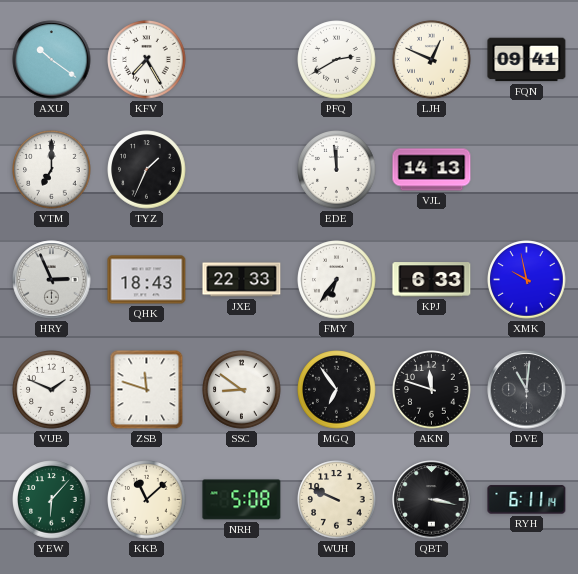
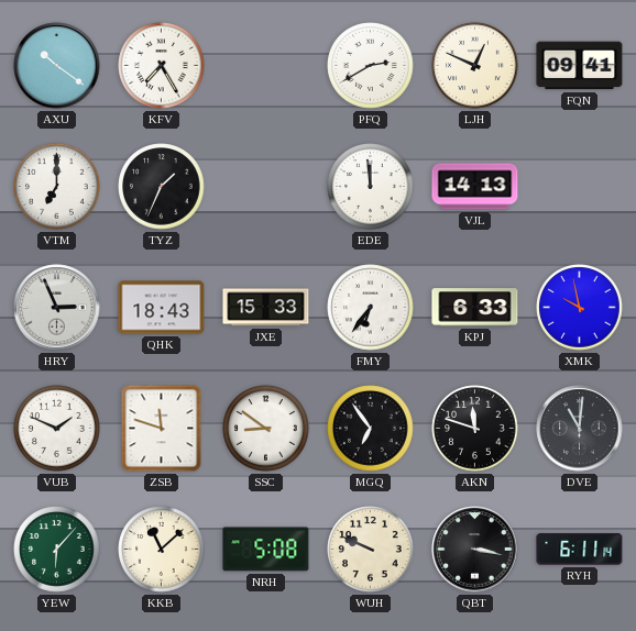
JXE: 22:33 -> 15:33
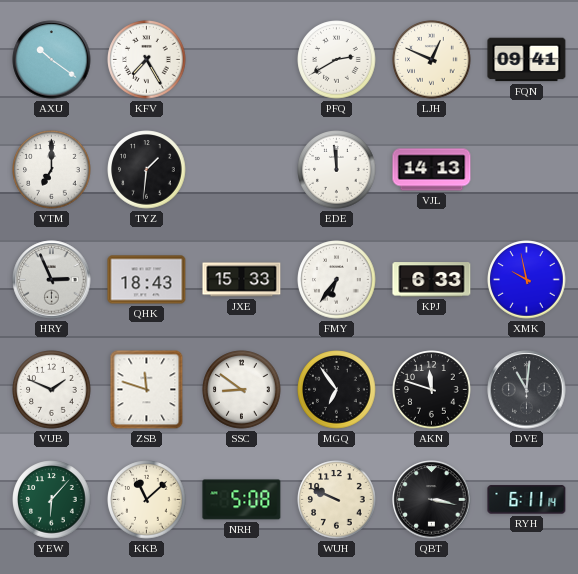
TYZ: 1:34 -> 1:31
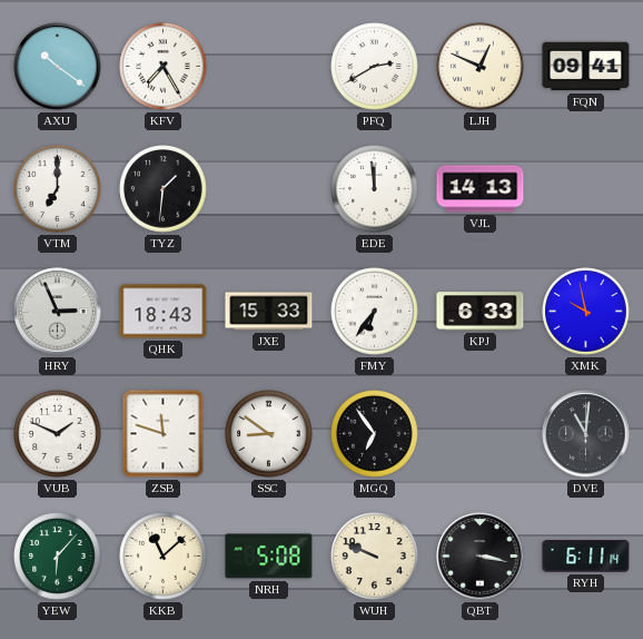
AKN: 11:48 -> none
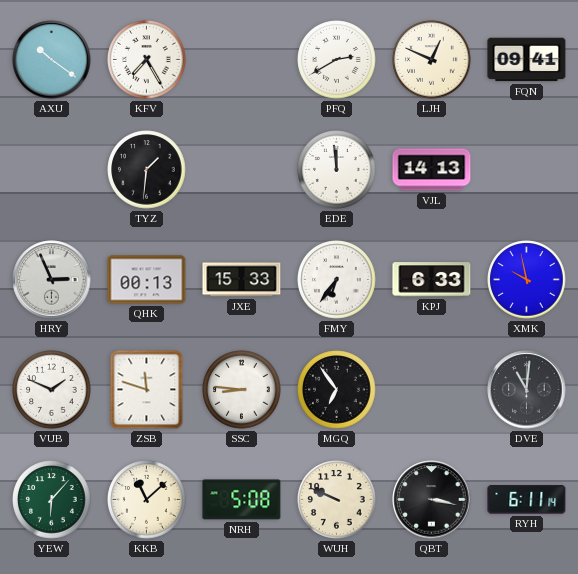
VTM: 7:00 -> none
QHK: 18:43 -> 00:13
SSC: 8:51 -> 8:46
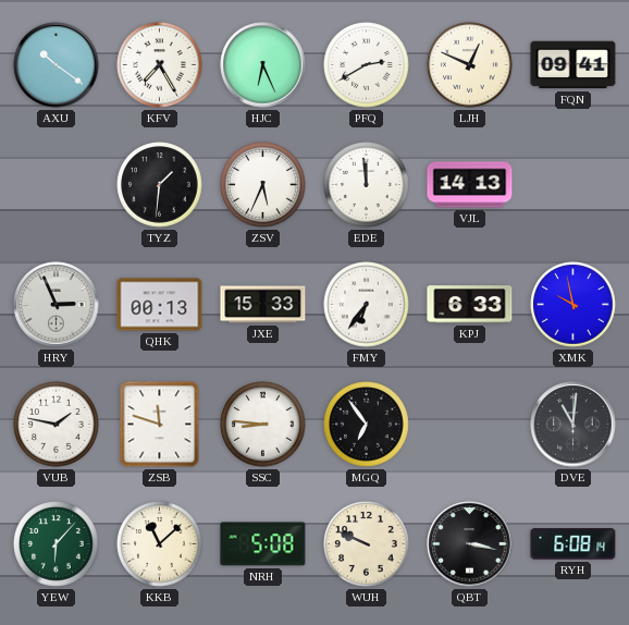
HJC: none -> 6:26
ZSV: none -> 5:34
VUB: 1:49 -> 1:47
RYH: 6:11 -> 6:08
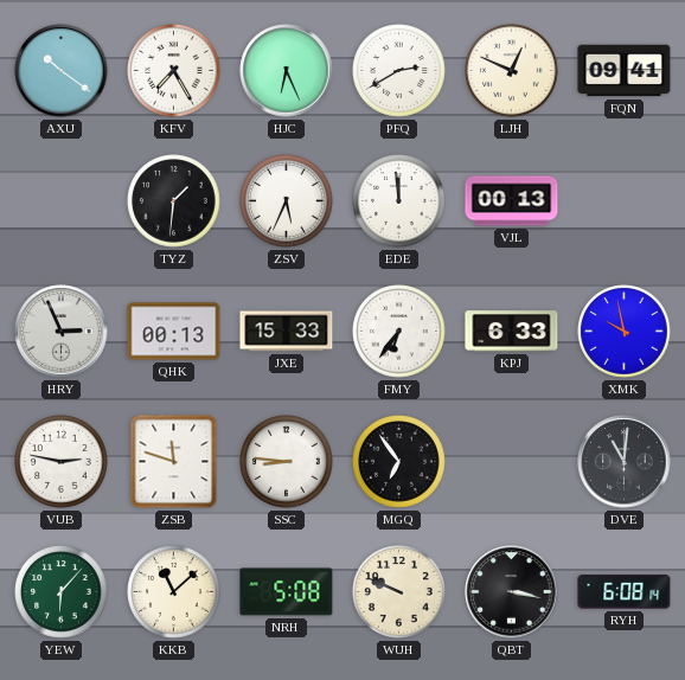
VJL: 14:13 -> 00:13
VUB: 1:47 -> 2:47
